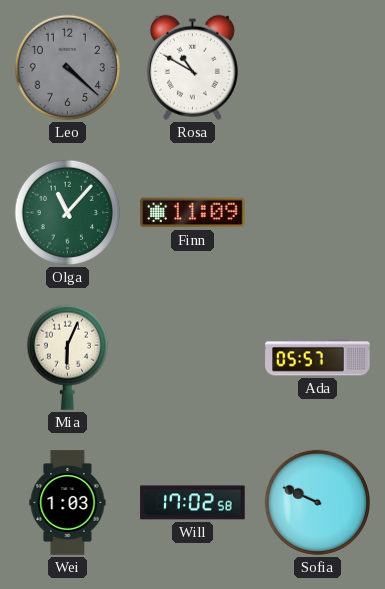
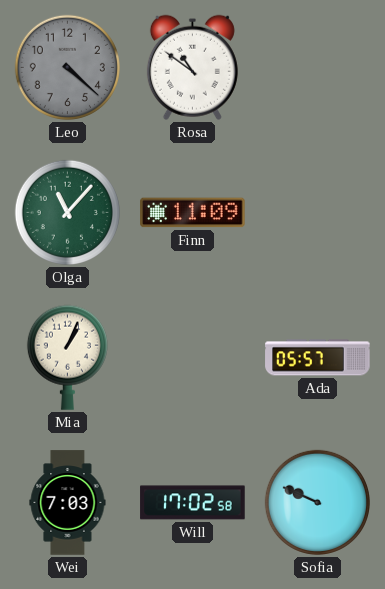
Rosa: 10:50 -> 10:51
Mia: 6:04 -> 1:04
Wei: 1:03 -> 7:03
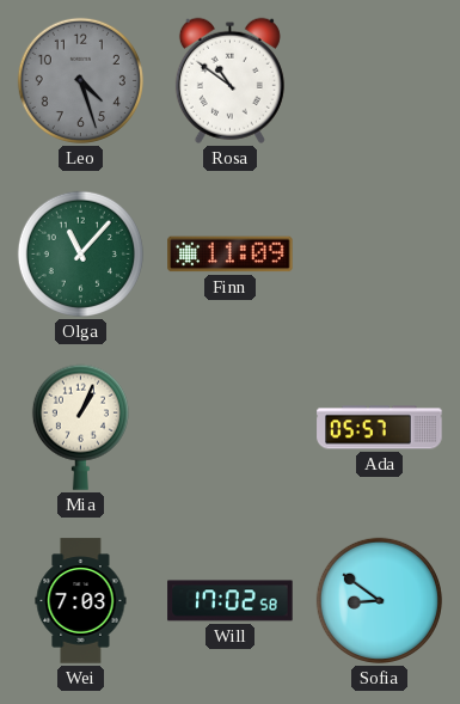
Leo: 4:22 -> 4:27
Sofia: 9:49 -> 8:51
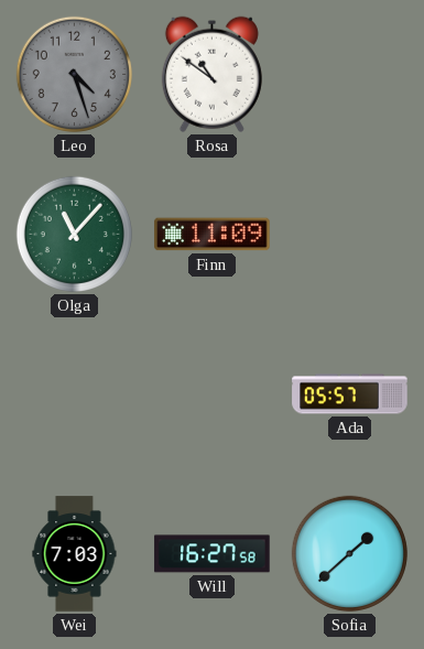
Mia: 1:04 -> none
Will: 17:02 -> 16:27
Sofia: 8:51 -> 1:38
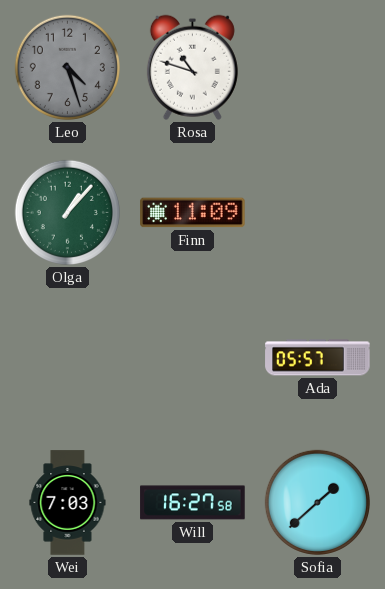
Rosa: 10:51 -> 10:48
Olga: 11:07 -> 1:07
